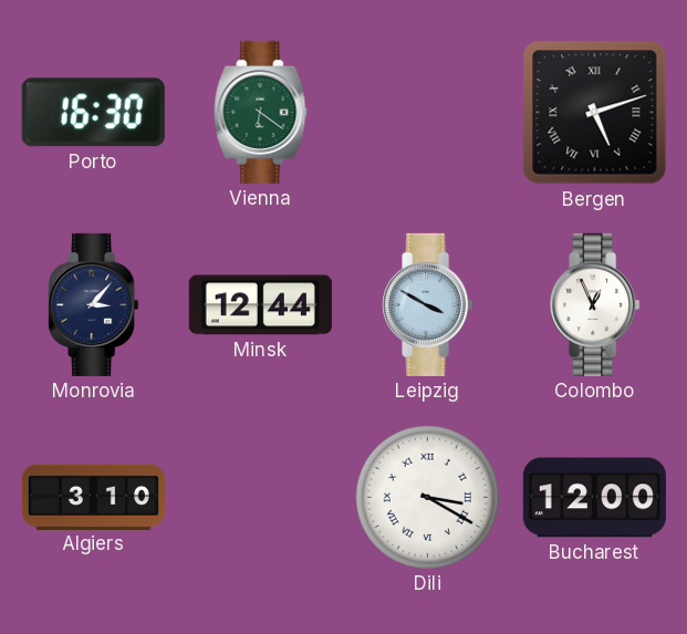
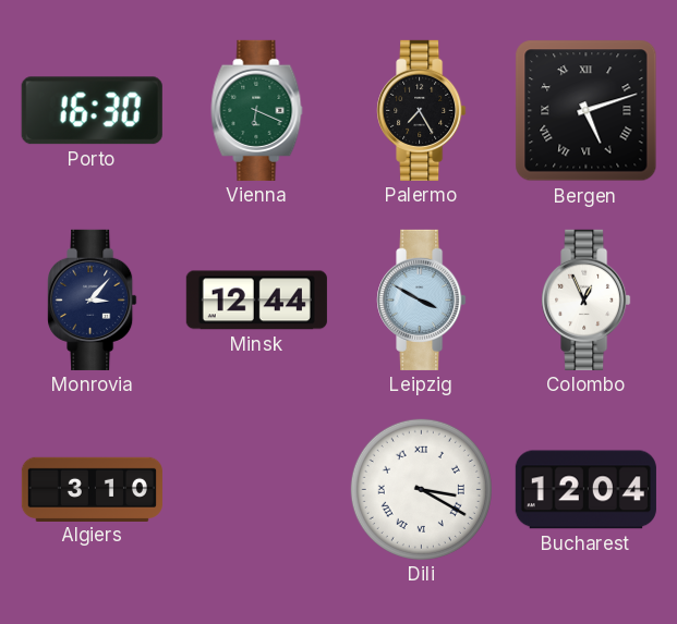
Vienna: 6:21 -> 6:19
Palermo: none -> 7:25
Bucharest: 12:00 -> 12:04
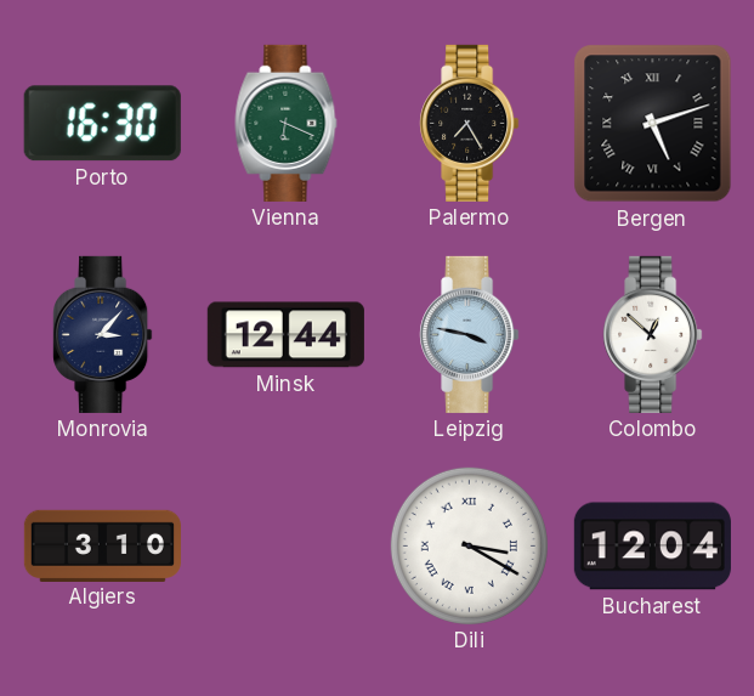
Leipzig: 3:50 -> 3:47
Colombo: 12:56 -> 12:52
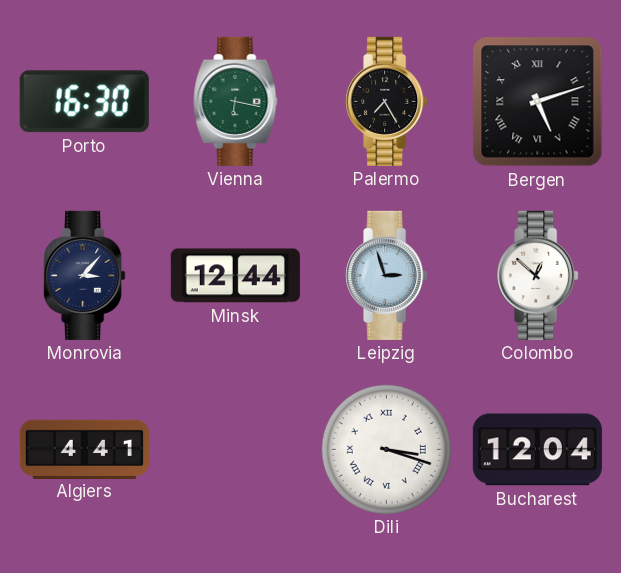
Vienna: 6:19 -> 6:17
Leipzig: 3:47 -> 2:57
Algiers: 3:10 -> 4:41
Dili: 3:20 -> 3:18
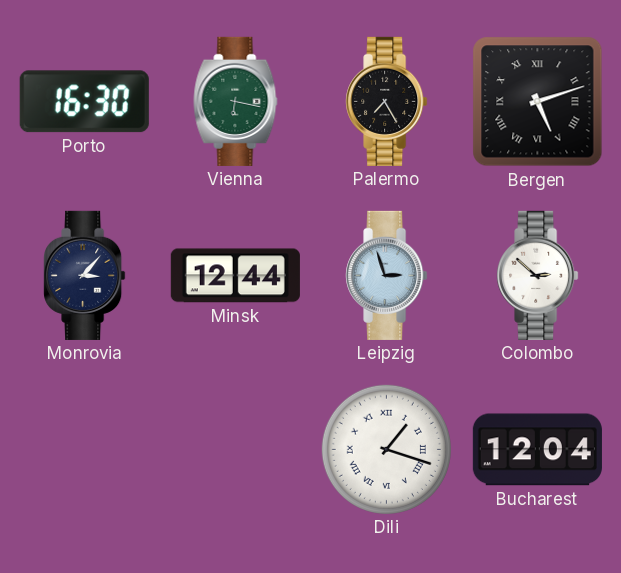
Colombo: 12:52 -> 2:52
Algiers: 4:41 -> none
Dili: 3:18 -> 1:18
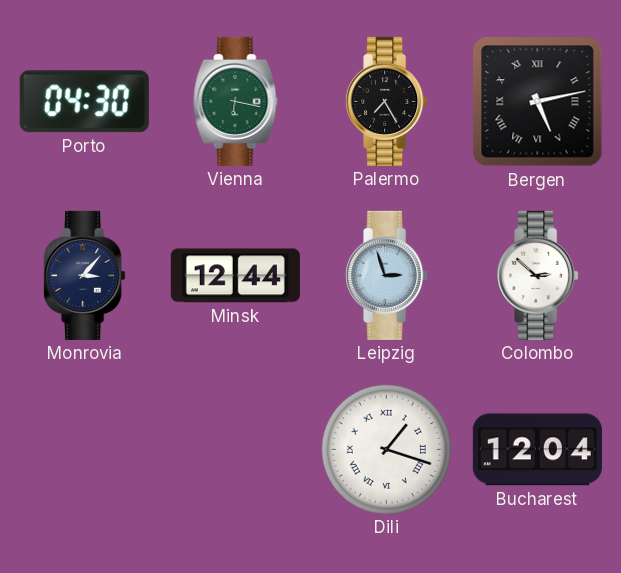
Porto: 16:30 -> 04:30
Bergen: 5:12 -> 5:13
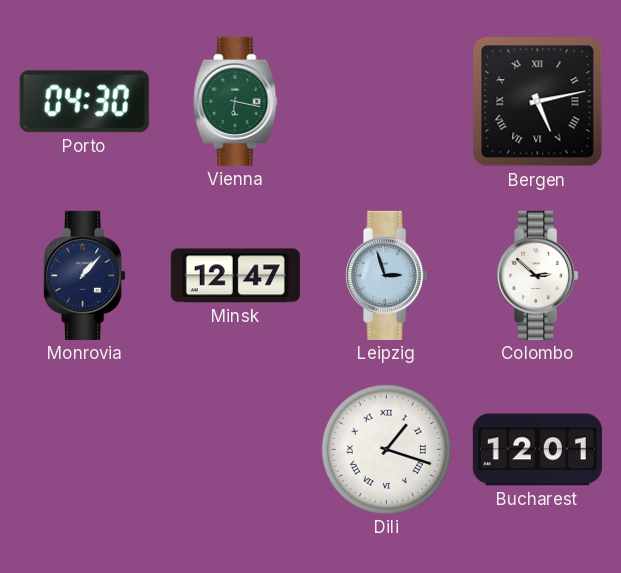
Palermo: 7:25 -> none
Monrovia: 3:07 -> 1:07
Minsk: 12:44 -> 12:47
Bucharest: 12:04 -> 12:01
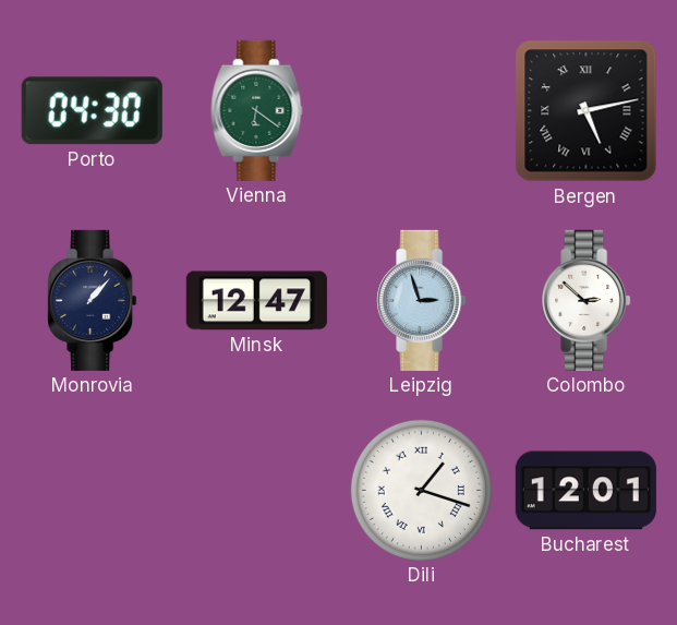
Vienna: 6:17 -> 6:21
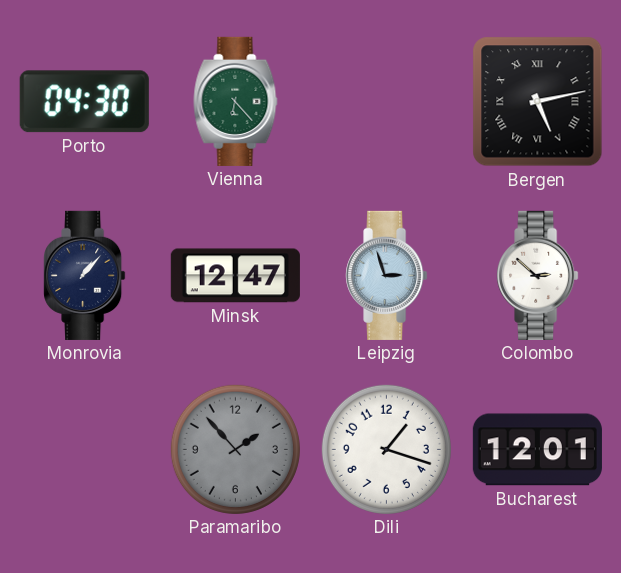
Vienna: 6:21 -> 6:23
Paramaribo: none -> 1:53
Dili numerals: Roman -> Arabic
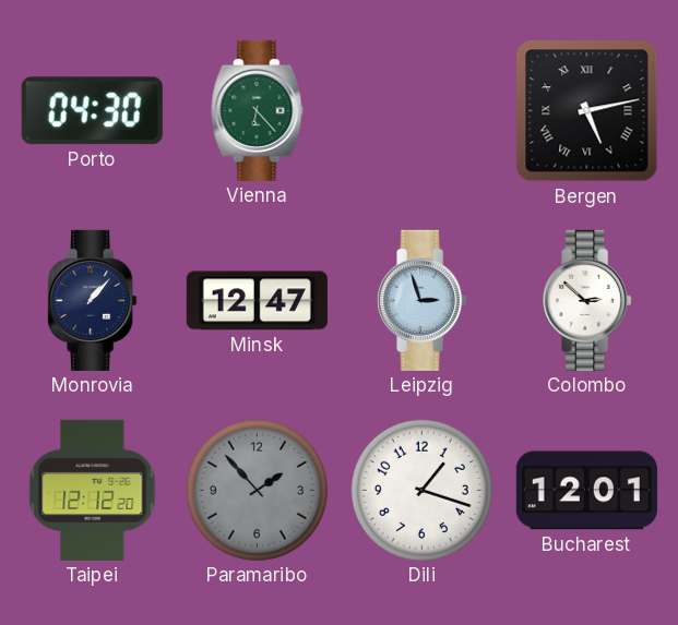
Taipei: none -> 12:12
